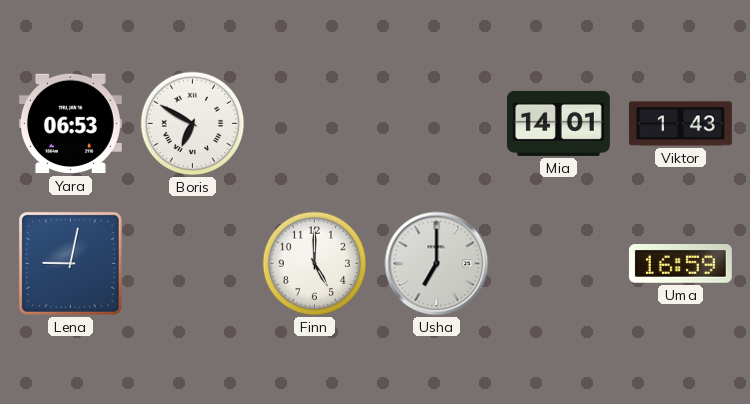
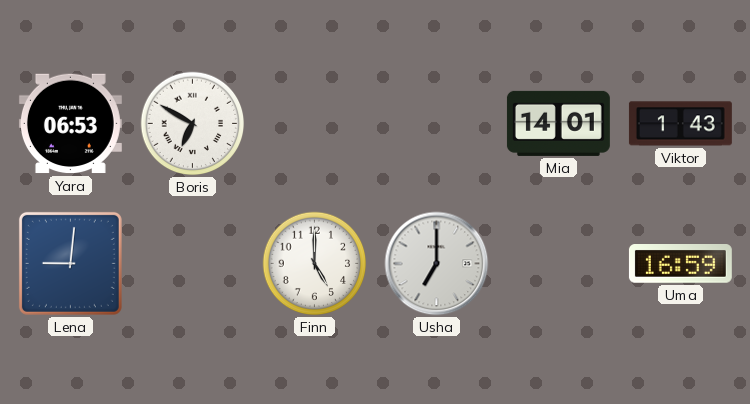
Lena: 9:02 -> 9:01
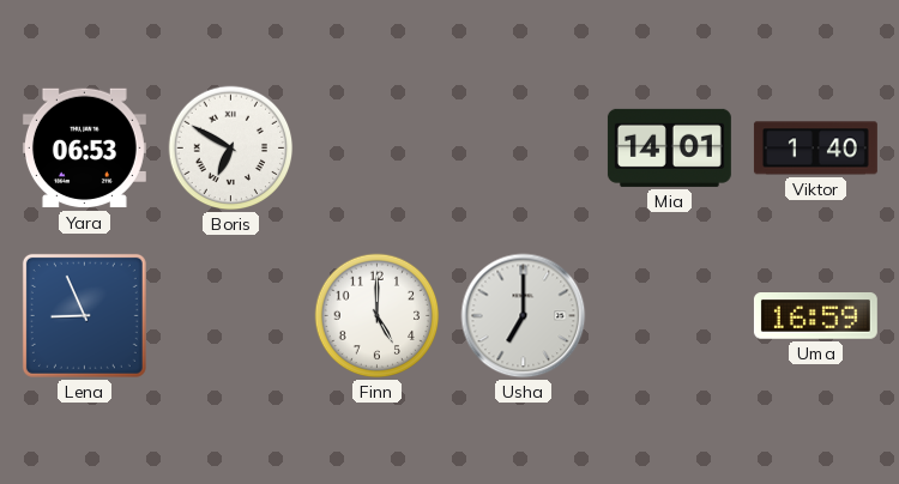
Viktor: 1:43 -> 1:40
Lena: 9:01 -> 8:56
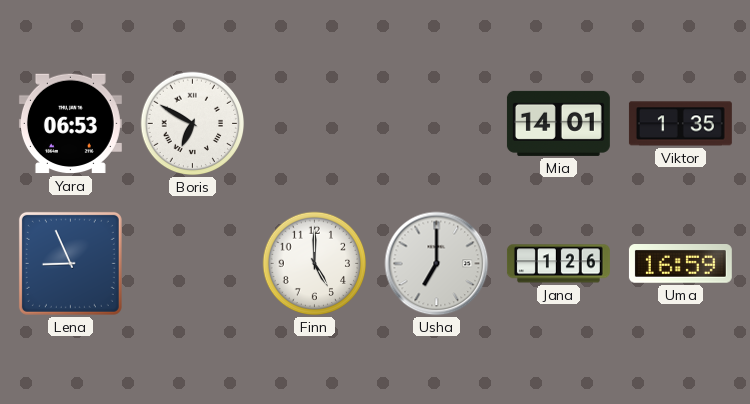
Viktor: 1:40 -> 1:35
Jana: none -> 1:26
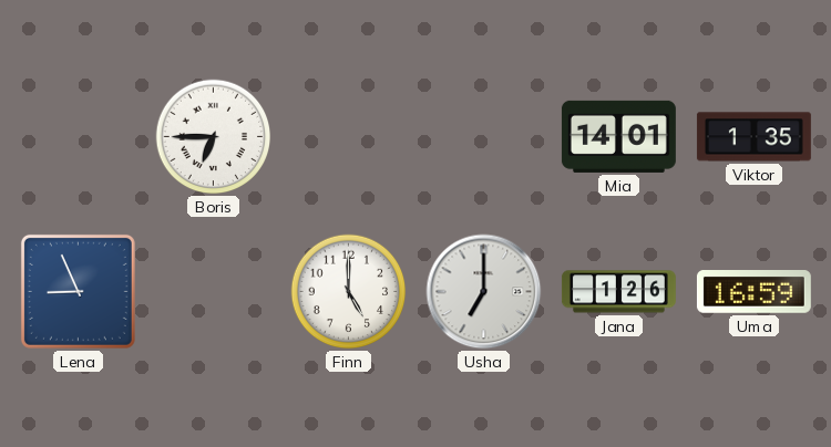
Yara: 06:53 -> none
Boris: 6:50 -> 6:45
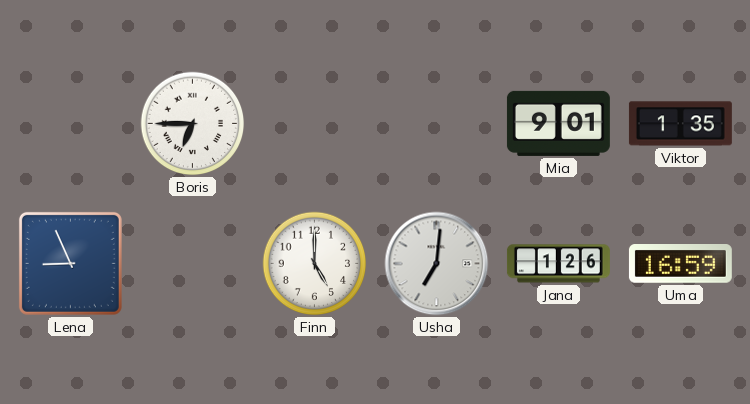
Mia: 14:01 -> 9:01
Usha: 7:00 -> 7:01
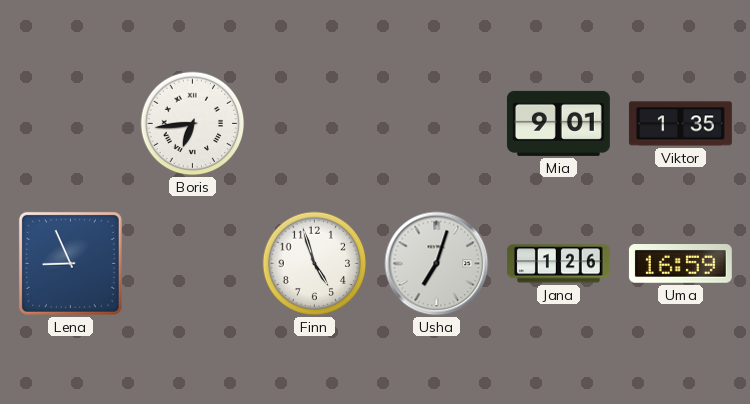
Boris: 6:45 -> 6:44
Finn: 5:00 -> 4:57
Usha: 7:01 -> 7:03
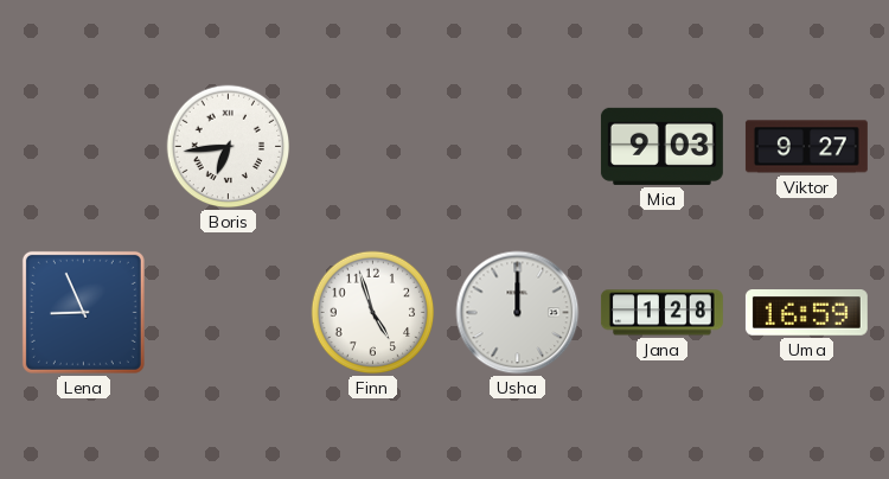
Mia: 9:01 -> 9:03
Viktor: 1:35 -> 9:27
Usha: 7:03 -> 12:00
Jana: 1:26 -> 1:28
